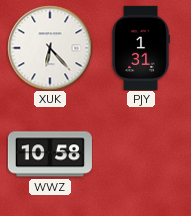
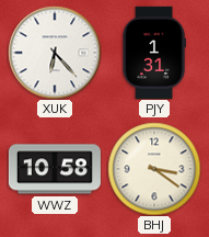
BHJ: none -> 3:21
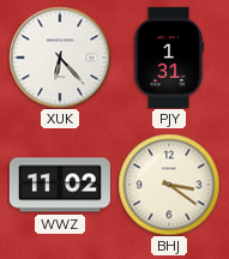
WWZ: 10:58 -> 11:02
